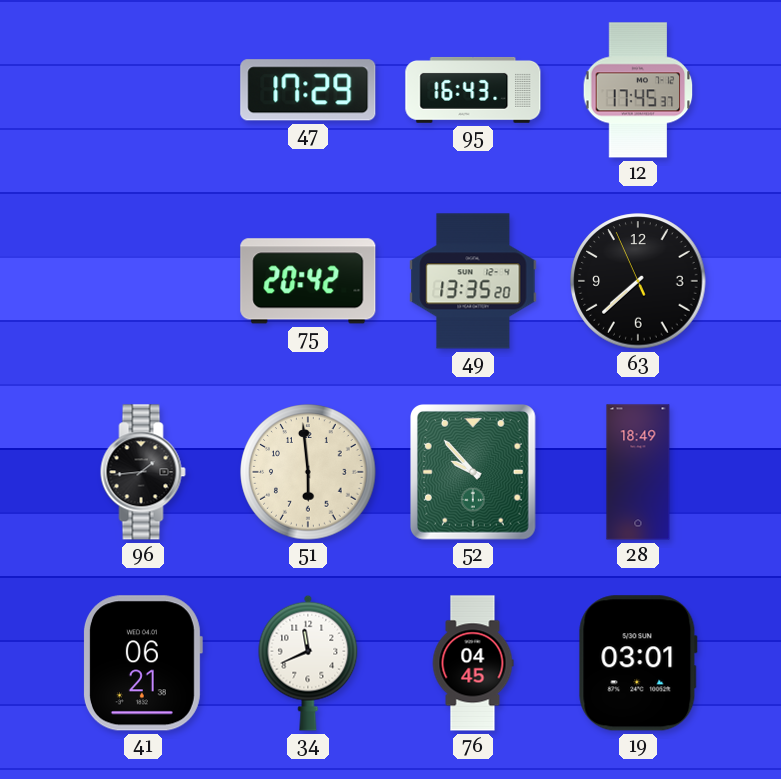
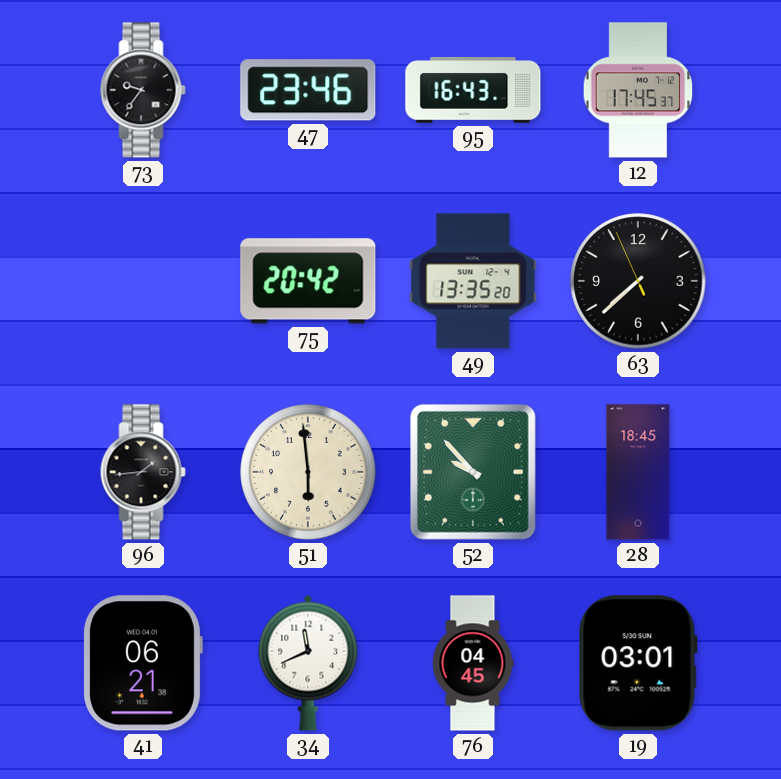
73: none -> 9:36
47: 17:29 -> 23:46
28: 18:49 -> 18:45
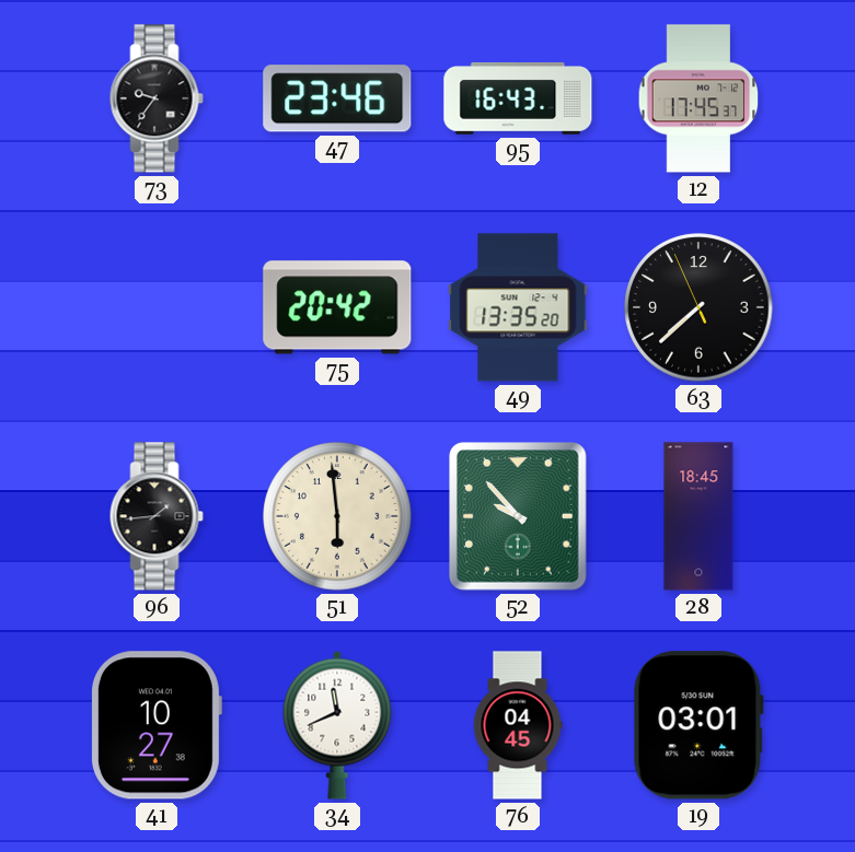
41: 06:21 -> 10:27
